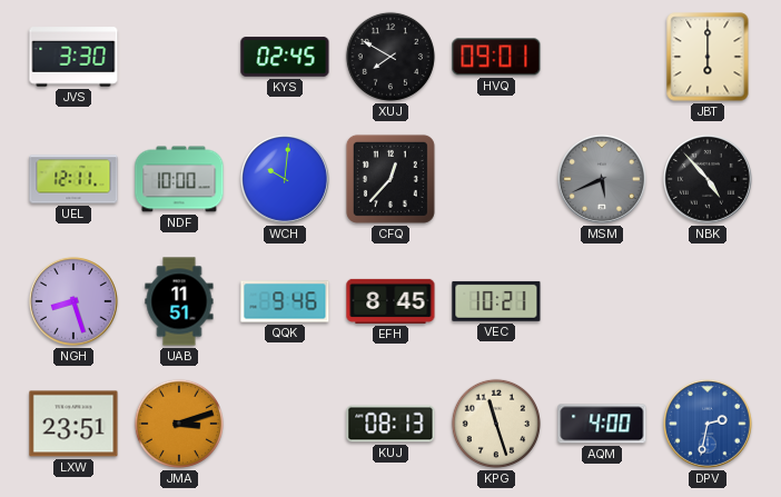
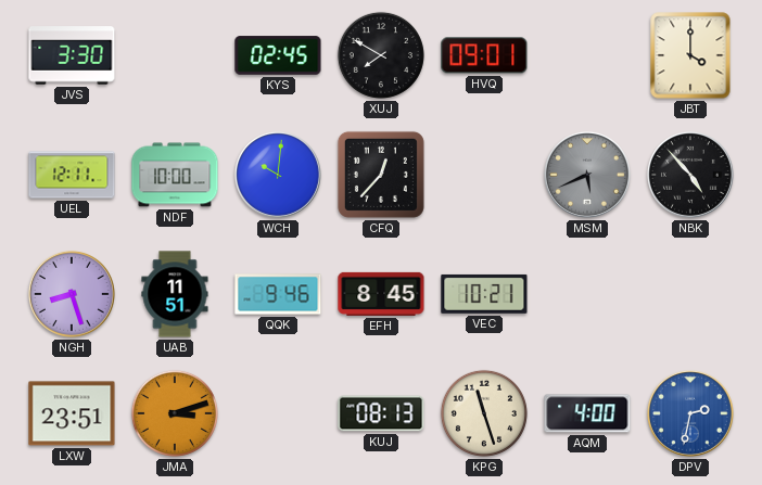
JBT: 6:00 -> 4:00
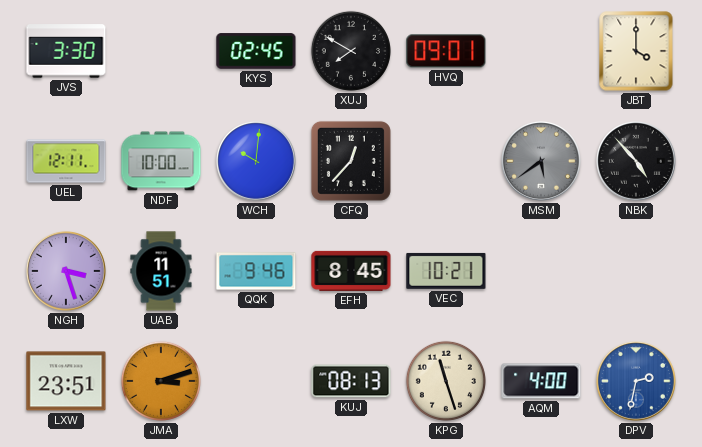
MSM: 5:41 -> 5:39
NGH: 8:27 -> 3:27
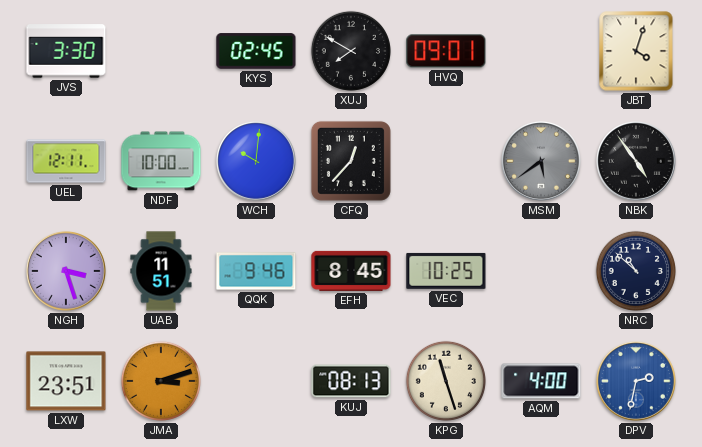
JBT: 4:00 -> 4:03
NBK: 4:53 -> 4:54
VEC: 10:21 -> 10:25
NRC: none -> 10:52
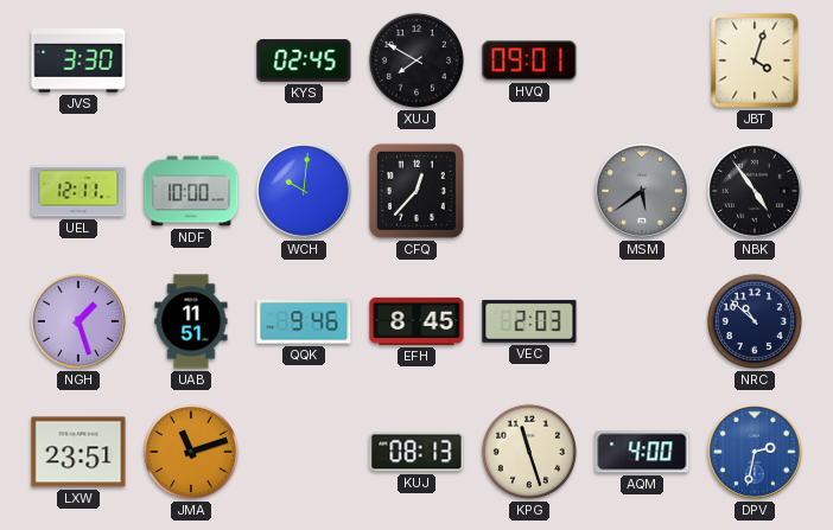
NGH: 3:27 -> 1:27
VEC: 10:25 -> 2:03
JMA: 3:12 -> 11:12
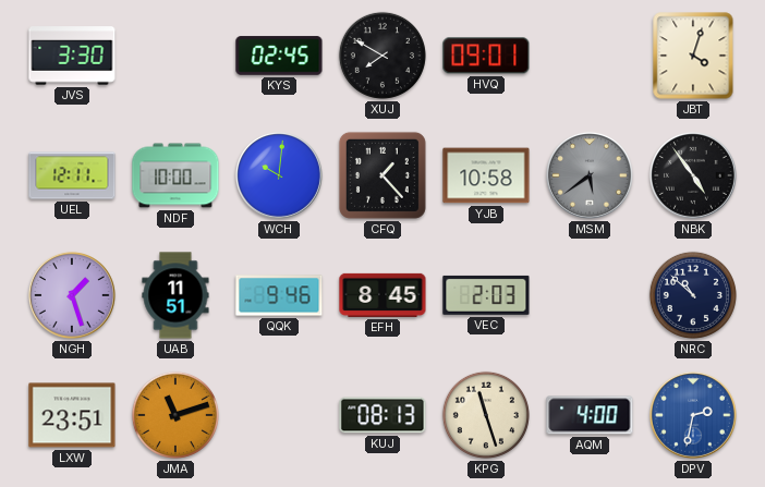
CFQ: 12:37 -> 1:23
YJB: none -> 10:58
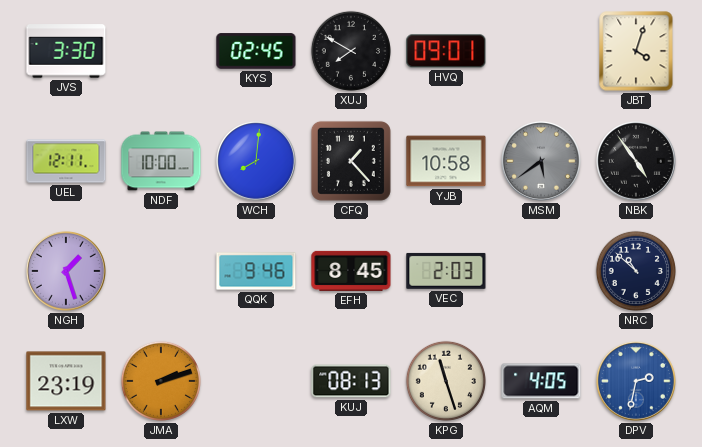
WCH: 10:01 -> 8:01
UAB: 11:51 -> none
LXW: 23:51 -> 23:19
JMA: 11:12 -> 2:12
AQM: 4:00 -> 4:05
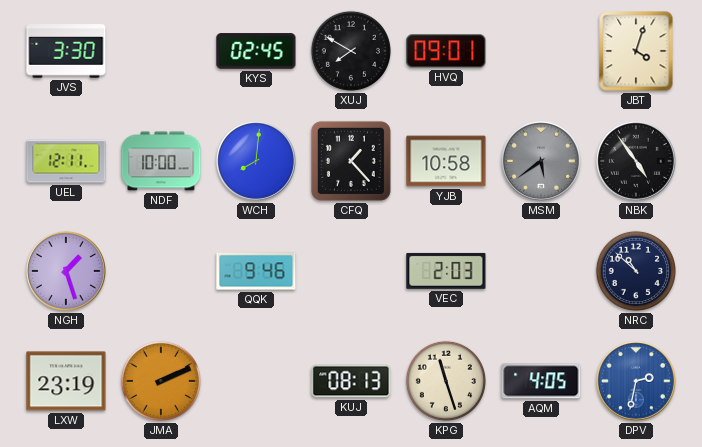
EFH: 8:45 -> none
JMA: 2:12 -> 2:11
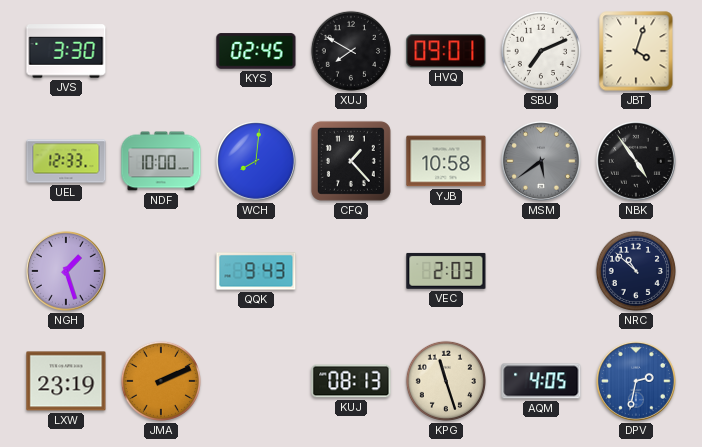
SBU: none -> 7:11
UEL: 12:11 -> 12:33
QQK: 9:46 -> 9:43
